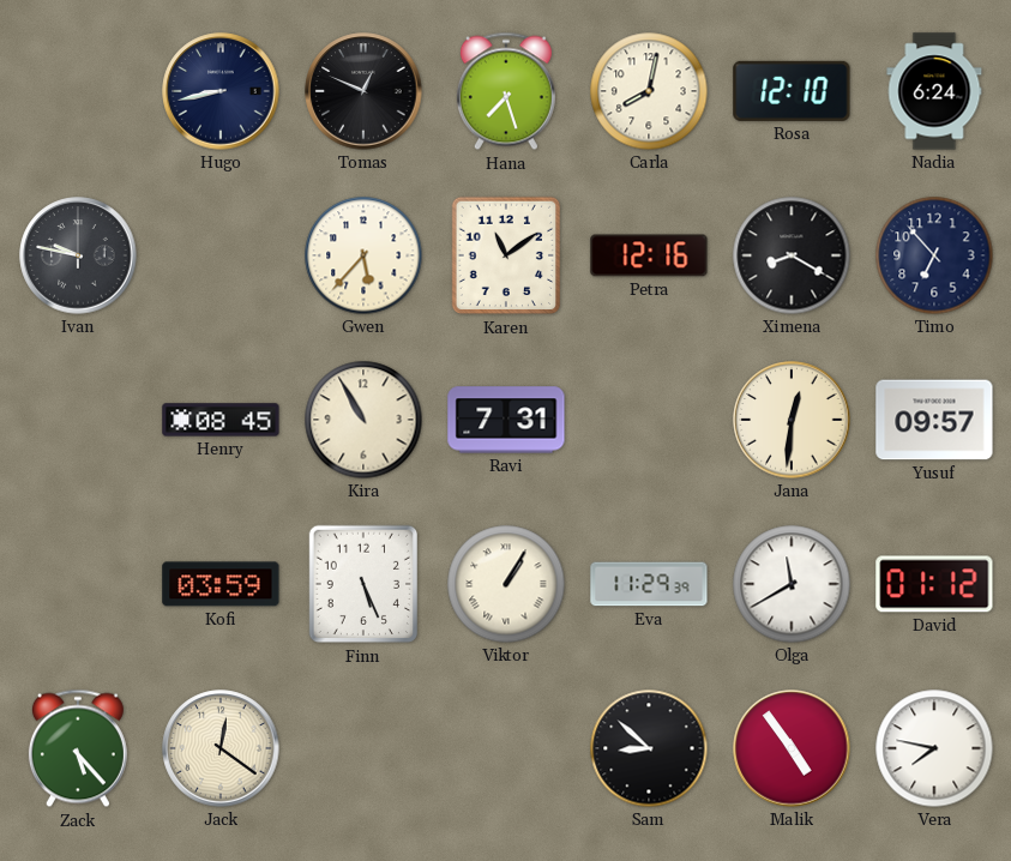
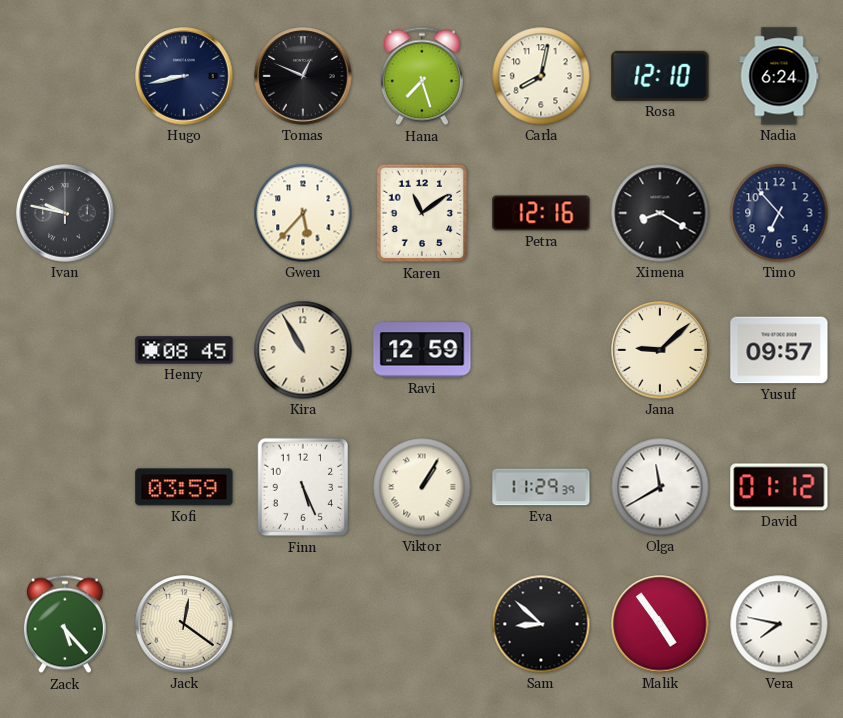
Ravi: 7:31 -> 12:59
Jana: 12:31 -> 9:08
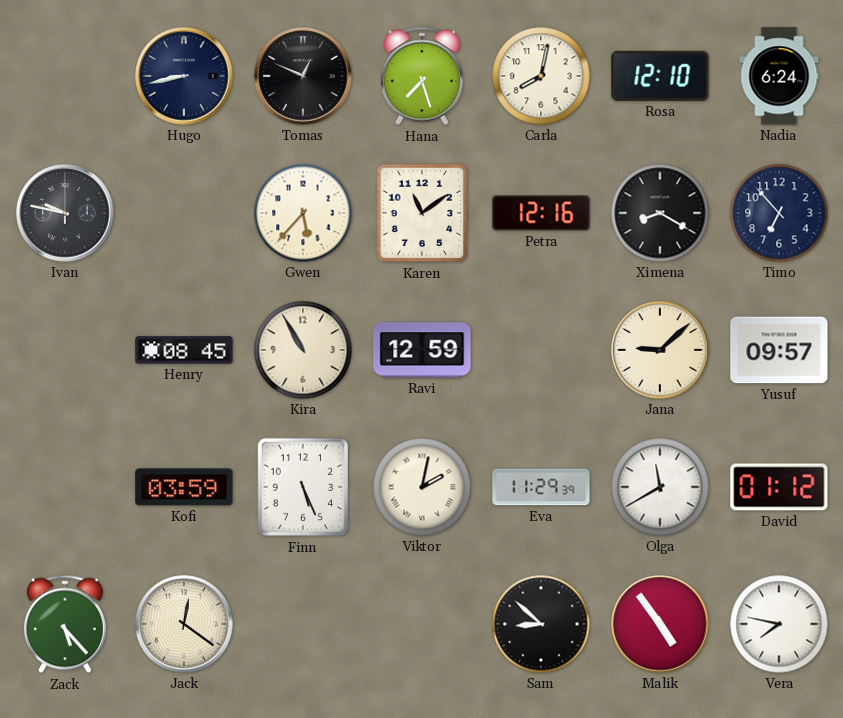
Viktor: 1:05 -> 2:02
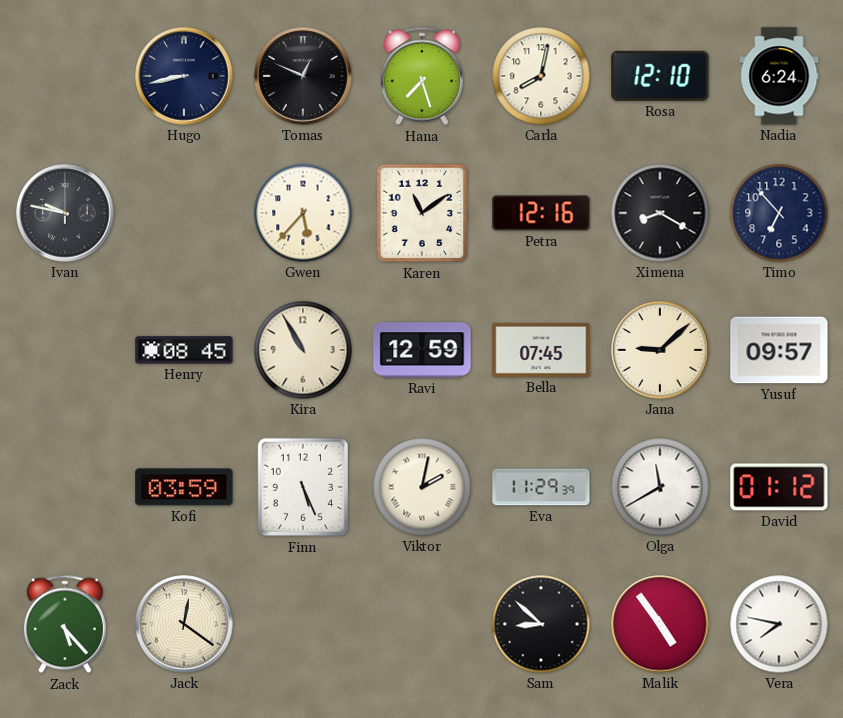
Bella: none -> 07:45
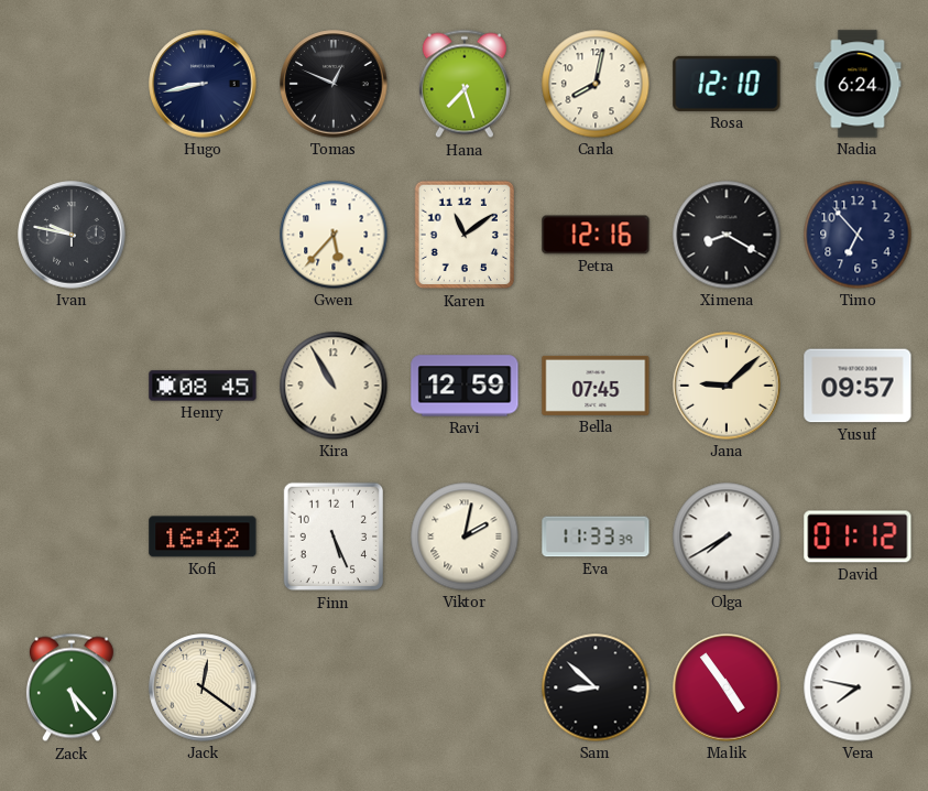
Kofi: 03:59 -> 16:42
Eva: 11:29 -> 11:33
Olga: 11:40 -> 7:40
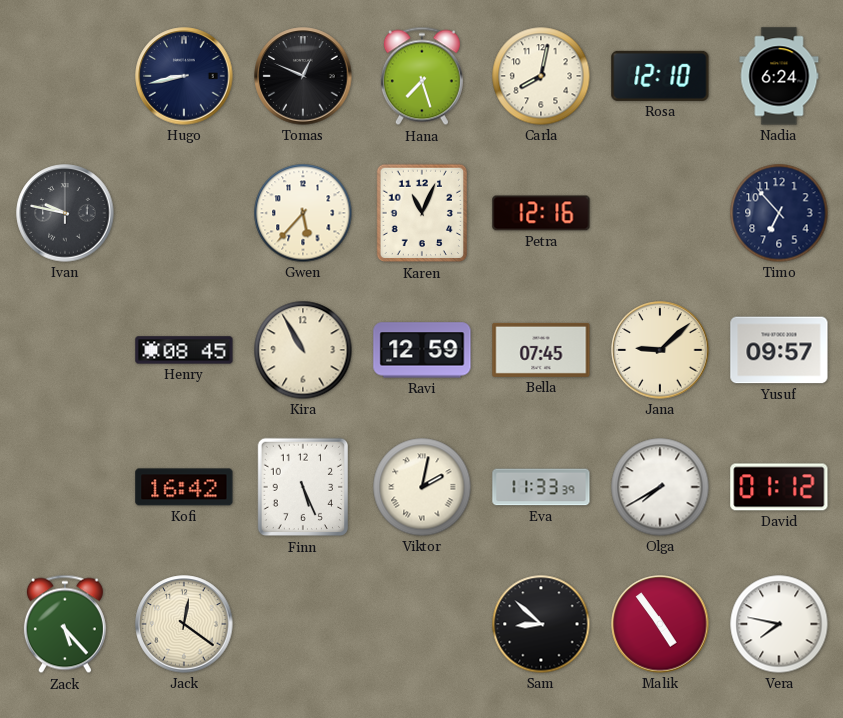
Karen: 11:09 -> 11:04
Ximena: 8:20 -> none
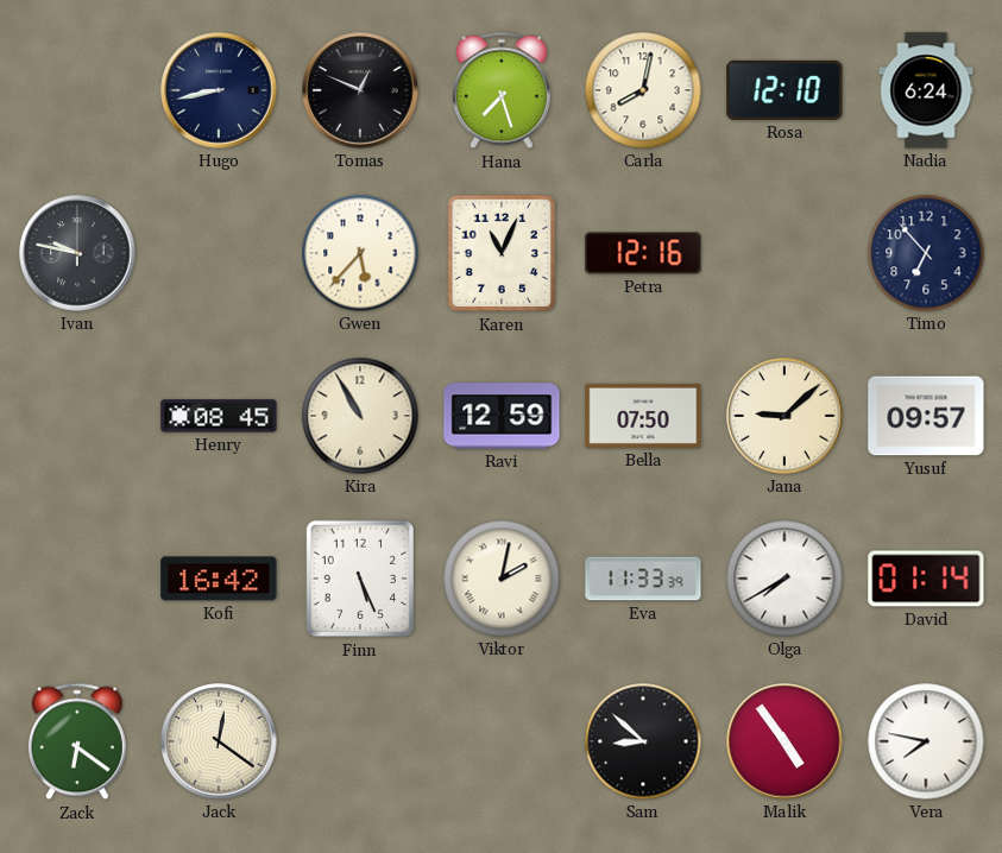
Bella: 07:45 -> 07:50
David: 01:12 -> 01:14
Zack: 5:23 -> 6:21
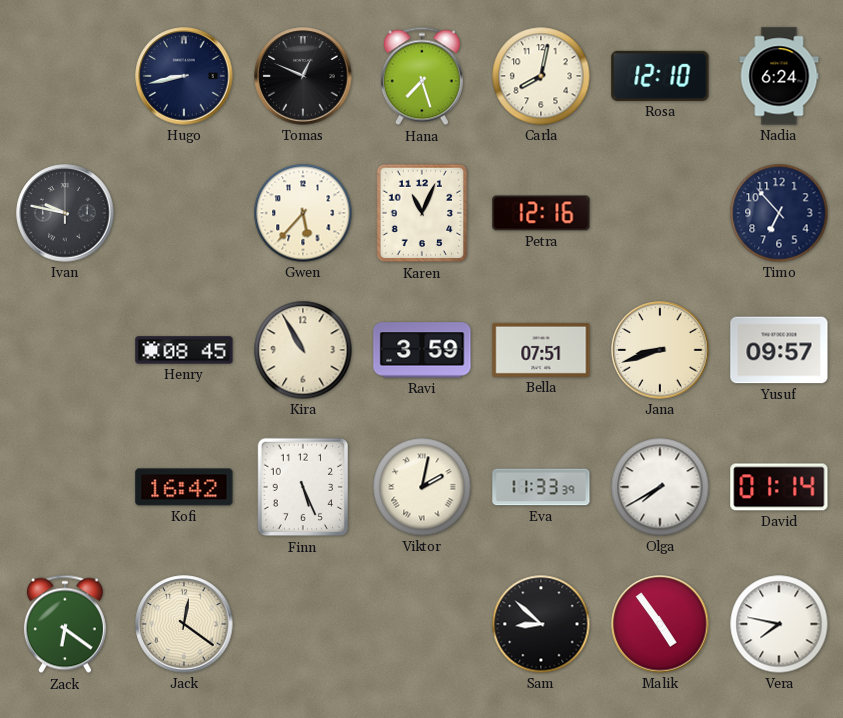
Ravi: 12:59 -> 3:59
Bella: 07:50 -> 07:51
Jana: 9:08 -> 8:42
